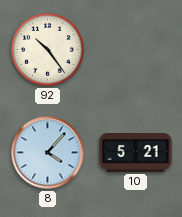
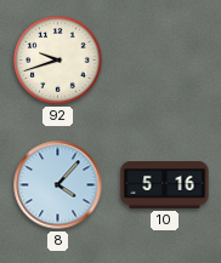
92: 10:24 -> 9:42
10: 5:21 -> 5:16
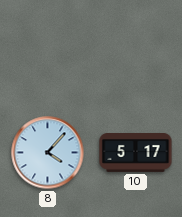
92: 9:42 -> none
10: 5:16 -> 5:17
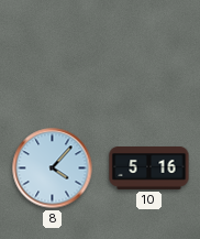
10: 5:17 -> 5:16
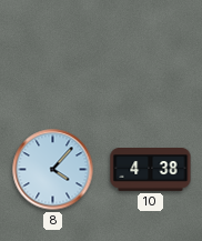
10: 5:16 -> 4:38
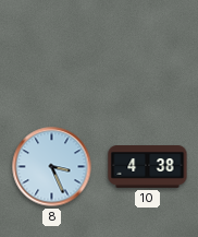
8: 4:07 -> 3:26
